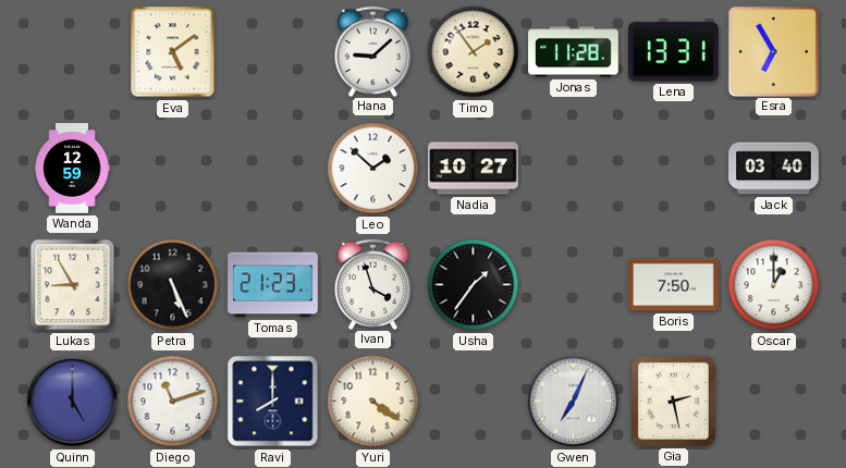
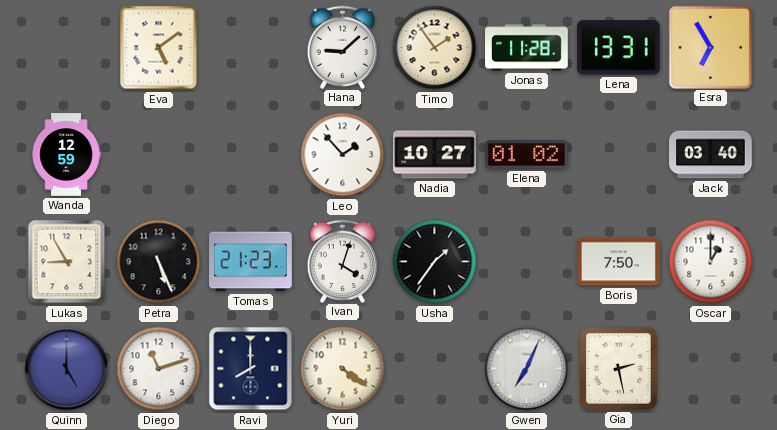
Leo: 1:52 -> 1:53
Elena: none -> 01:02
Ivan: 3:57 -> 4:03
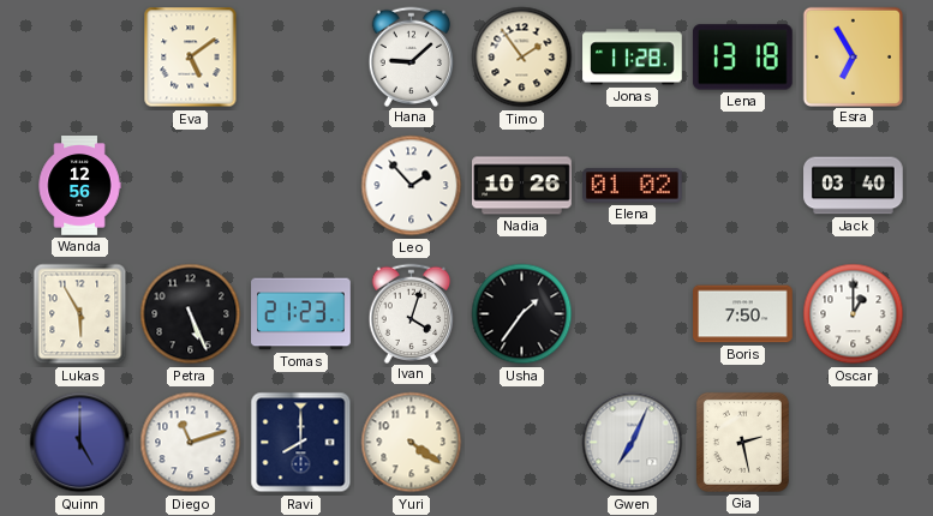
Lena: 13:31 -> 13:18
Wanda: 12:59 -> 12:56
Nadia: 10:27 -> 10:26
Lukas: 8:55 -> 5:55
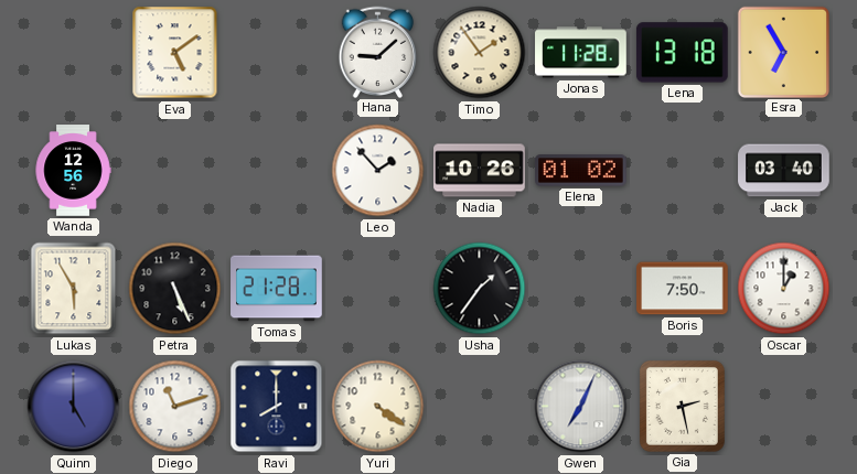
Tomas: 21:23 -> 21:28
Ivan: 4:03 -> none
